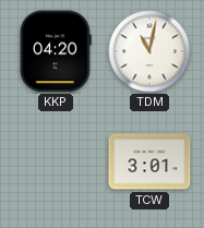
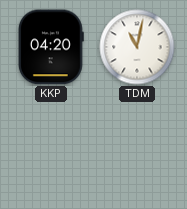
TCW: 3:01 -> none
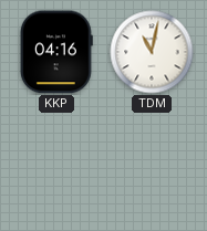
KKP: 04:20 -> 04:16
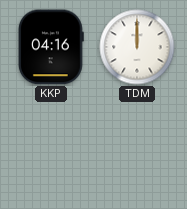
TDM: 11:02 -> 12:00
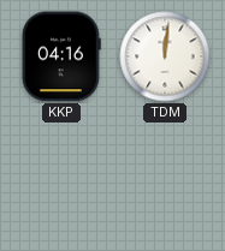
TDM: 12:00 -> 12:01
